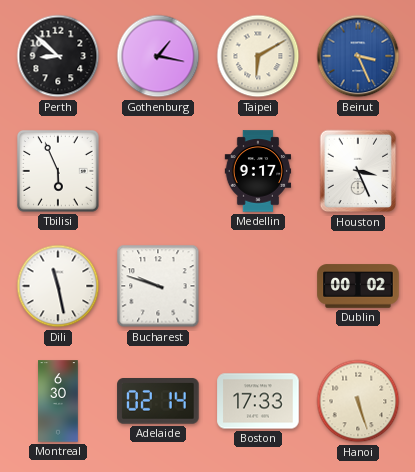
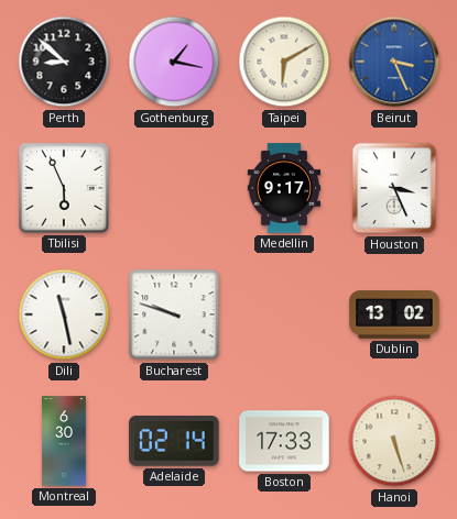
Dublin: 00:02 -> 13:02
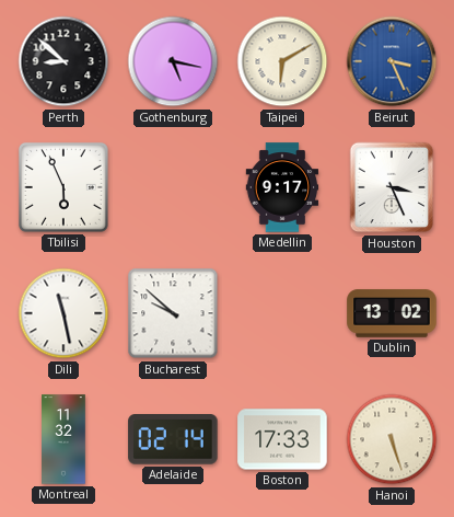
Gothenburg: 1:17 -> 5:17
Bucharest: 9:48 -> 9:52
Montreal: 6:30 -> 11:32
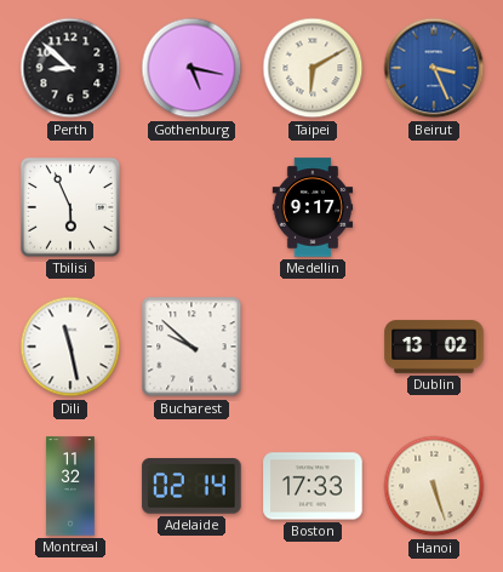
Houston: 3:26 -> none
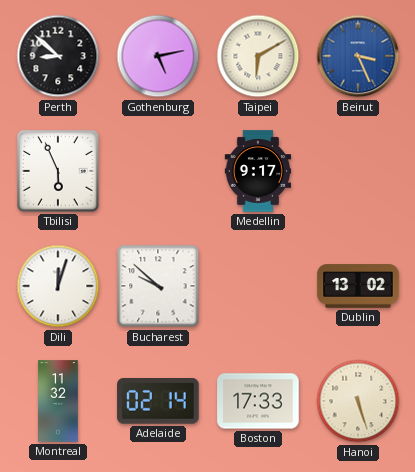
Gothenburg: 5:17 -> 5:13
Dili: 11:28 -> 12:03
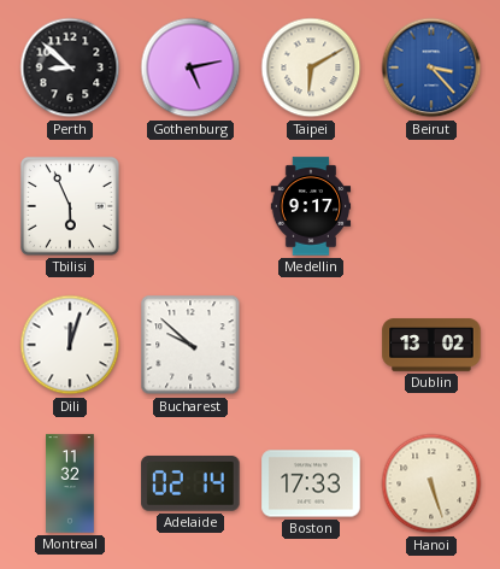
Beirut: 3:26 -> 3:23
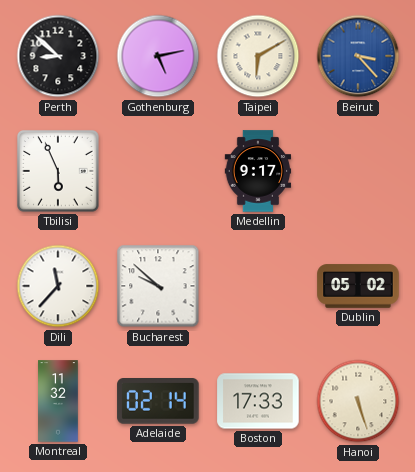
Dili: 12:03 -> 11:37
Dublin: 13:02 -> 05:02
